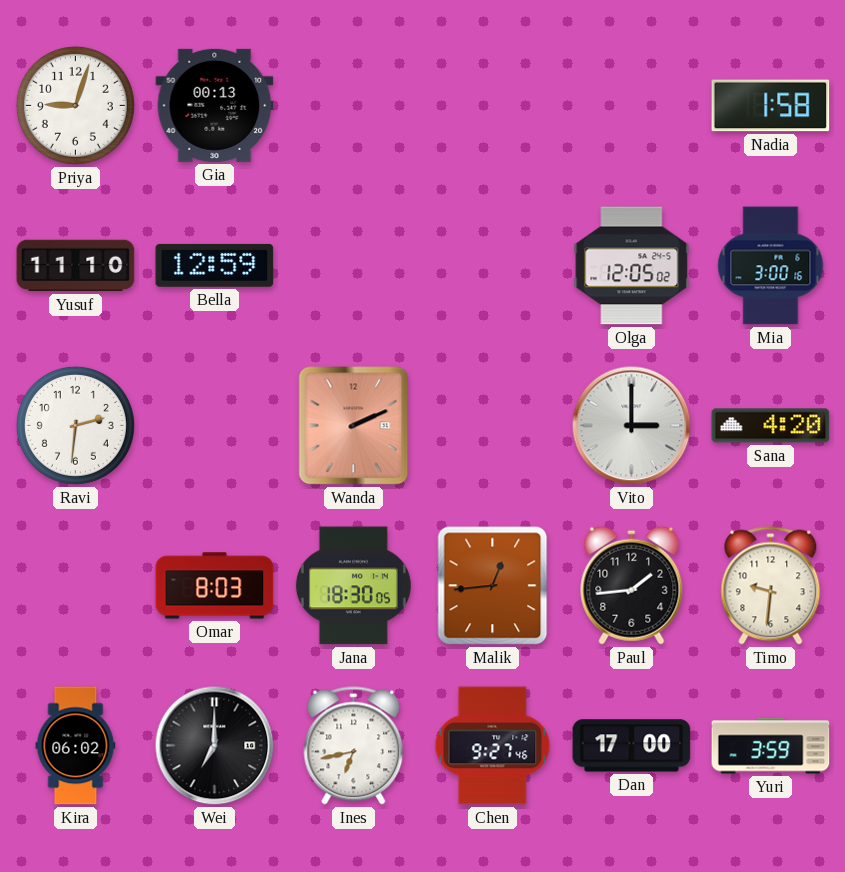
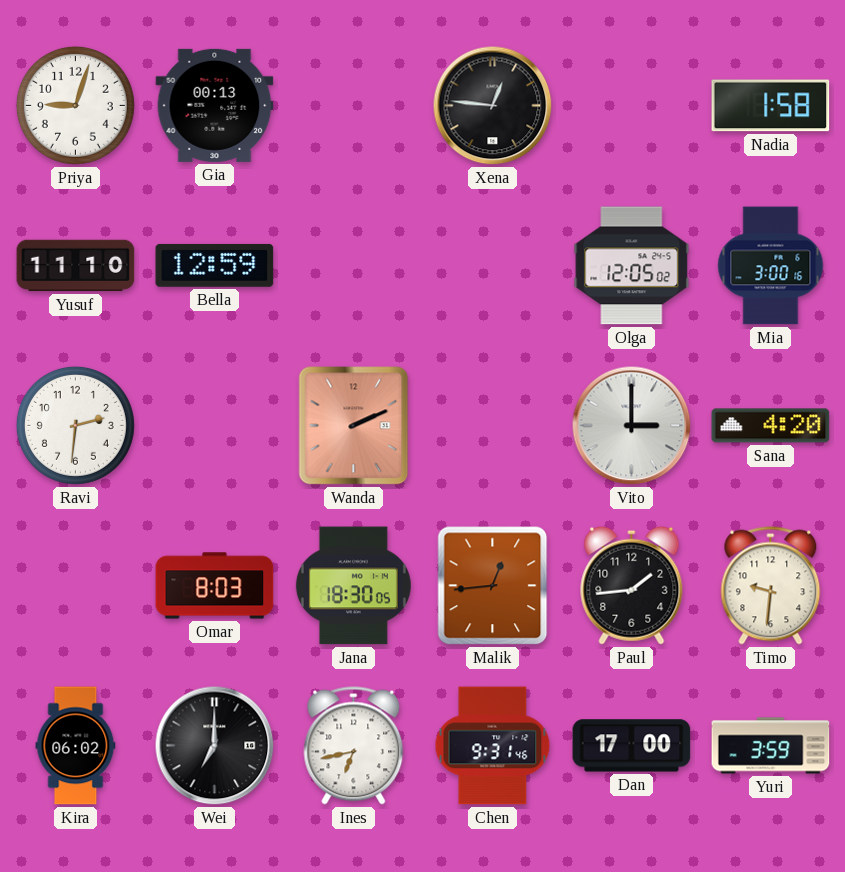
Xena: none -> 12:46
Chen: 9:27 -> 9:31
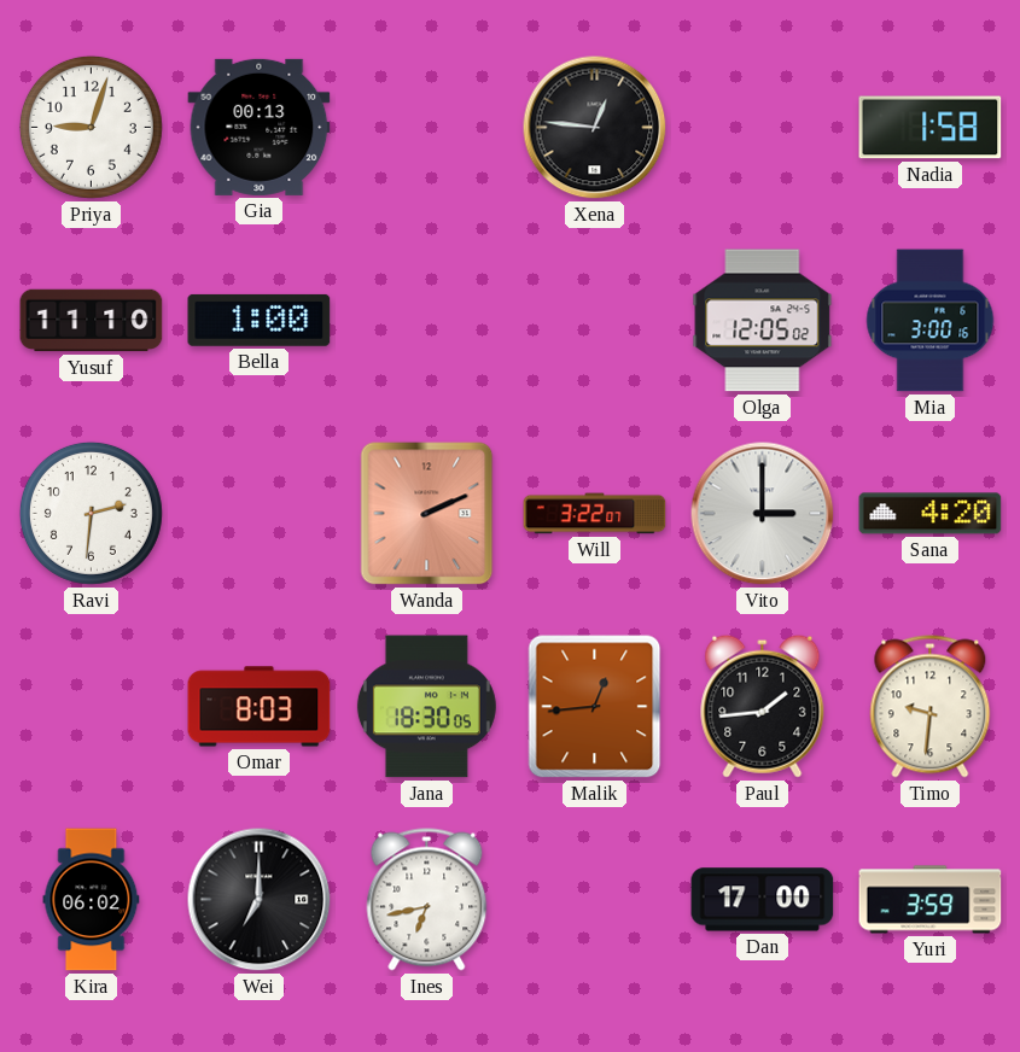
Bella: 12:59 -> 1:00
Will: none -> 3:22
Chen: 9:31 -> none
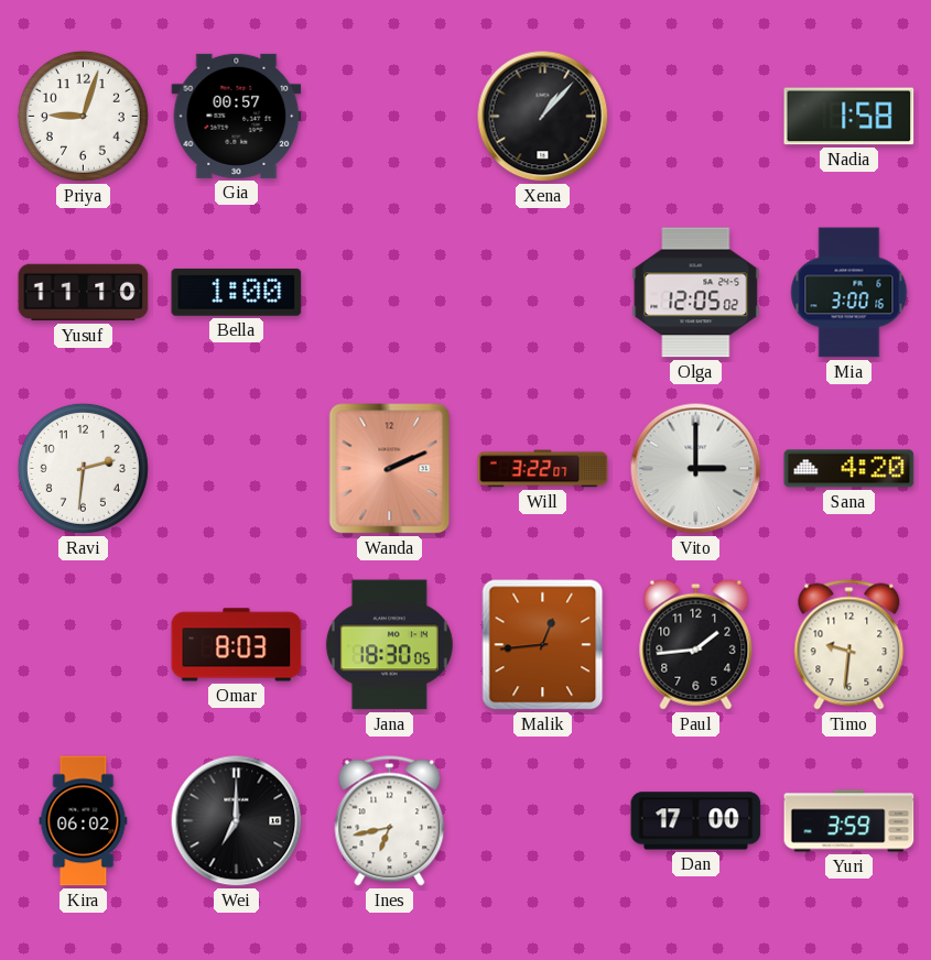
Gia: 00:13 -> 00:57
Xena: 12:46 -> 1:07
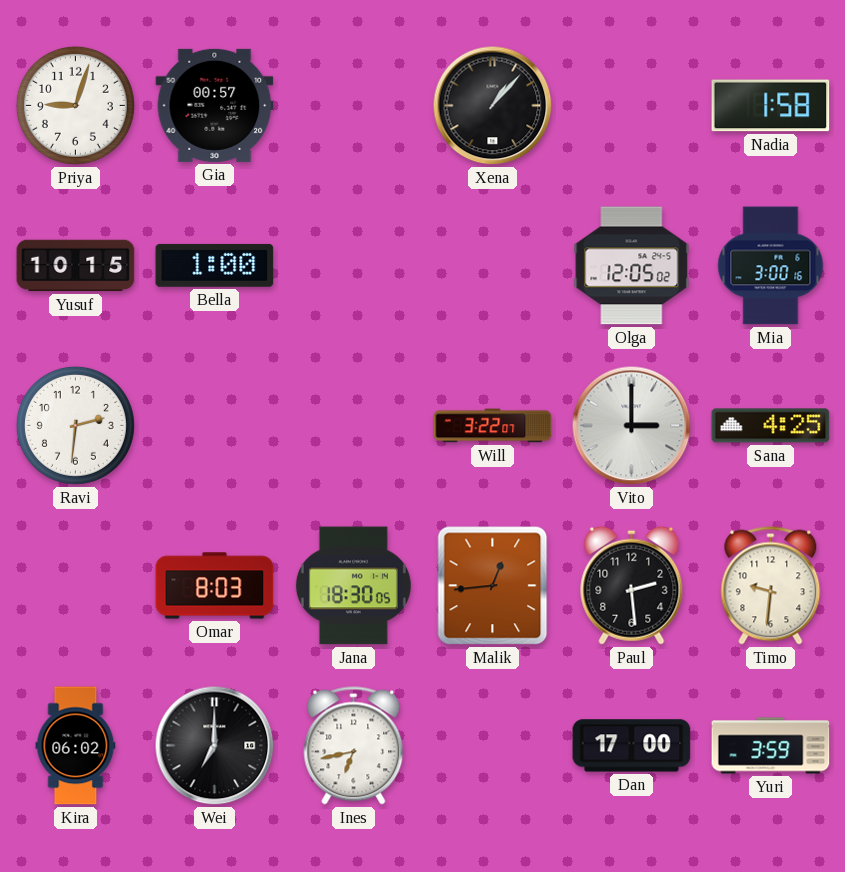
Yusuf: 11:10 -> 10:15
Wanda: 2:11 -> none
Sana: 4:20 -> 4:25
Paul: 1:44 -> 2:29
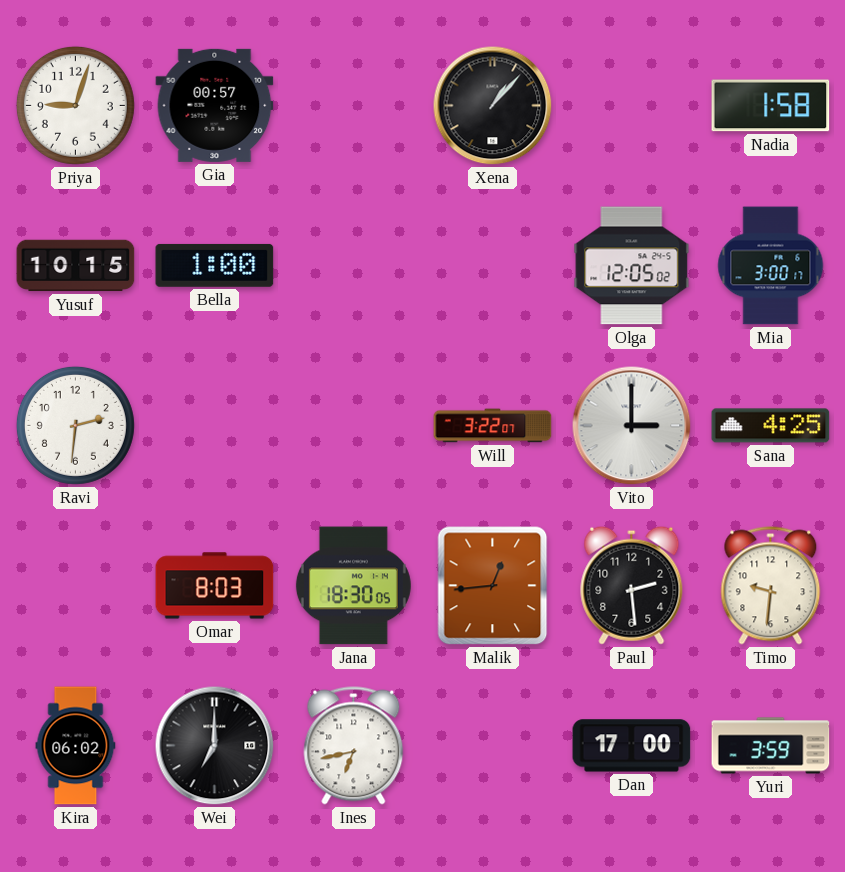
Mia: 3:00:16 -> 3:00:17
